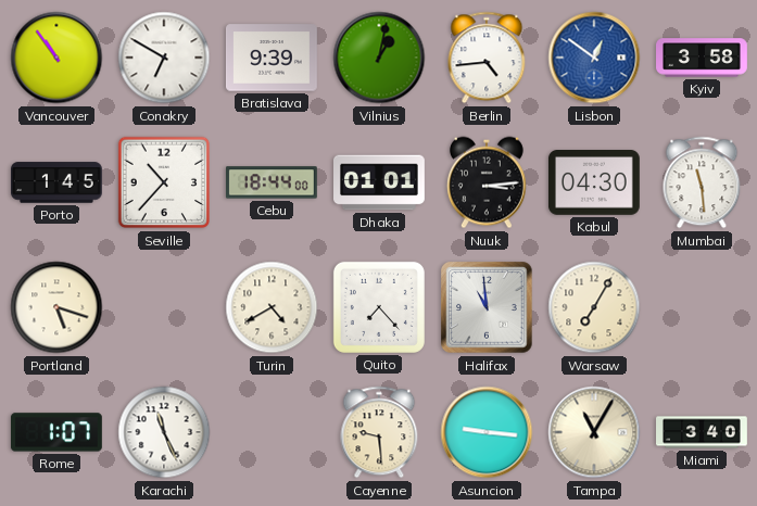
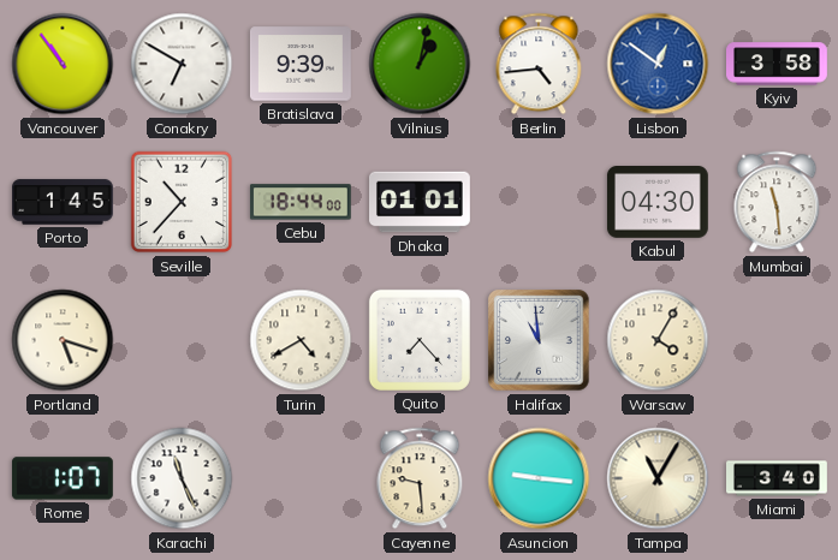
Nuuk: 3:14 -> none
Warsaw: 7:05 -> 4:05
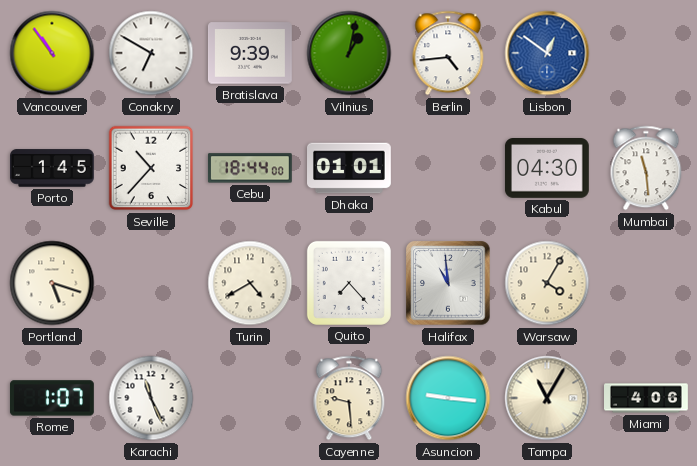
Kyiv: 3:58 -> none
Miami: 3:40 -> 4:06
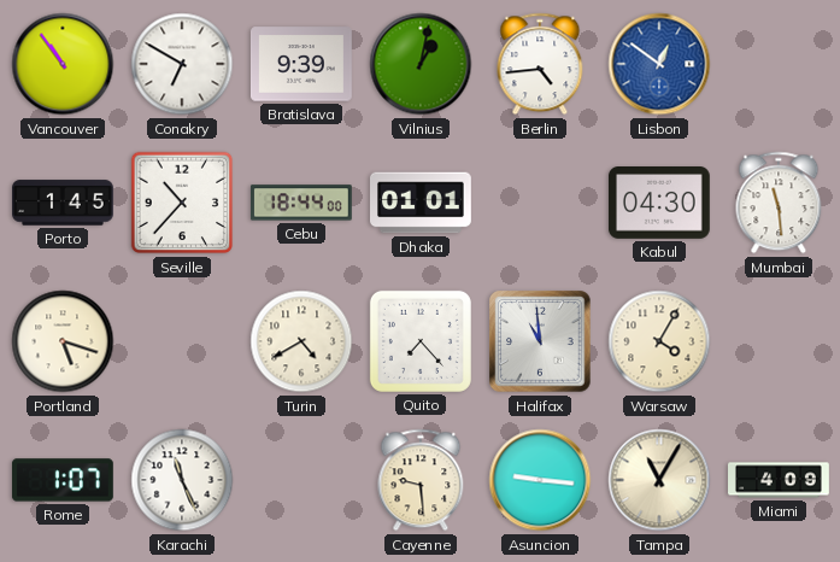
Miami: 4:06 -> 4:09
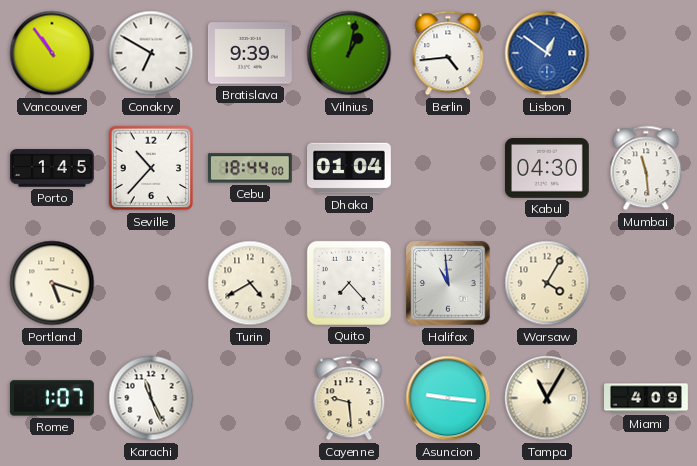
Dhaka: 01:01 -> 01:04
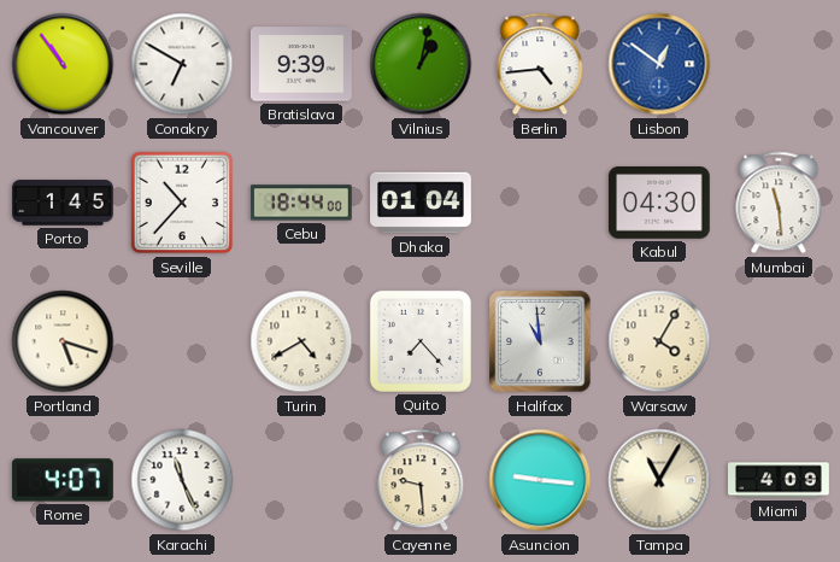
Rome: 1:07 -> 4:07
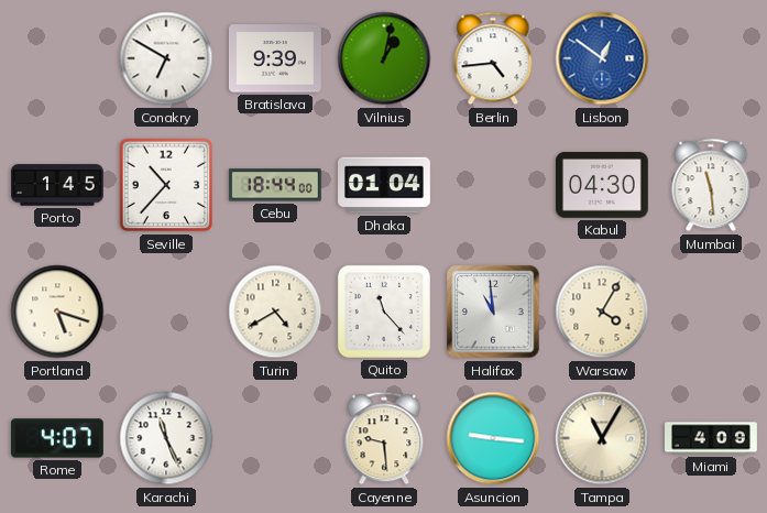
Vancouver: 10:54 -> none
Quito: 7:23 -> 11:23
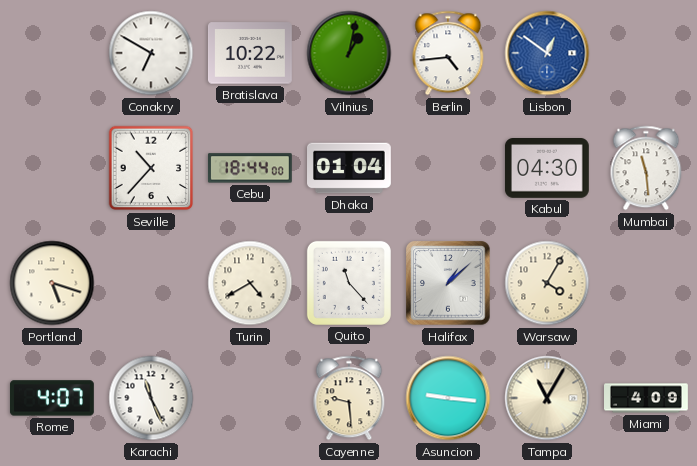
Bratislava: 9:39 -> 10:22
Porto: 1:45 -> none
Halifax: 10:59 -> 1:08
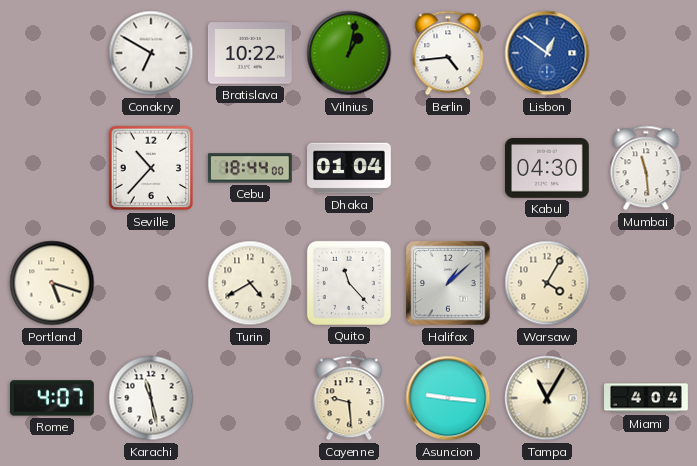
Karachi: 11:26 -> 11:28
Miami: 4:09 -> 4:04
